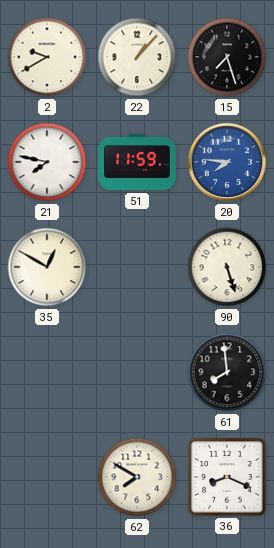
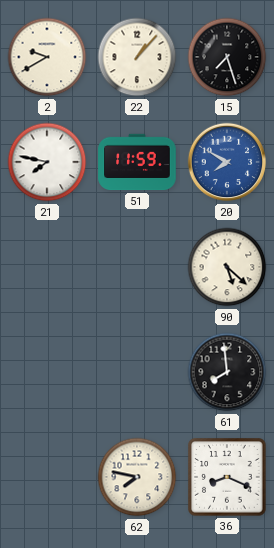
20: 7:46 -> 7:50
35: 12:50 -> none
90: 5:27 -> 5:22
62: 7:50 -> 7:47
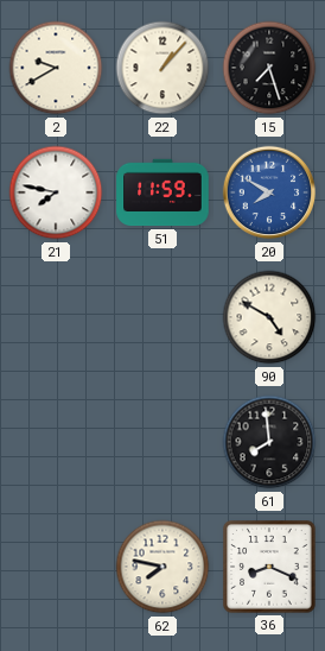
90: 5:22 -> 4:50
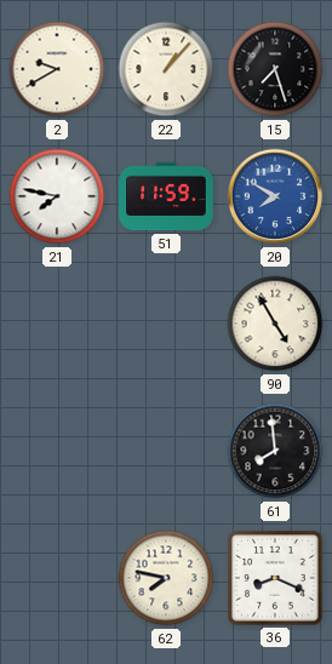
90: 4:50 -> 4:55
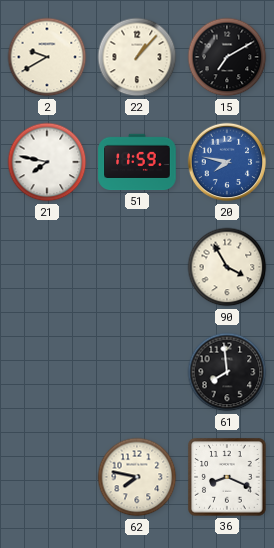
15: 7:27 -> 7:10
20: 7:50 -> 7:47
90: 4:55 -> 3:55
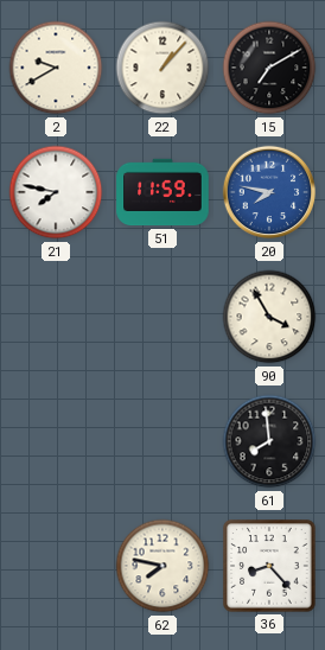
36: 8:19 -> 8:23
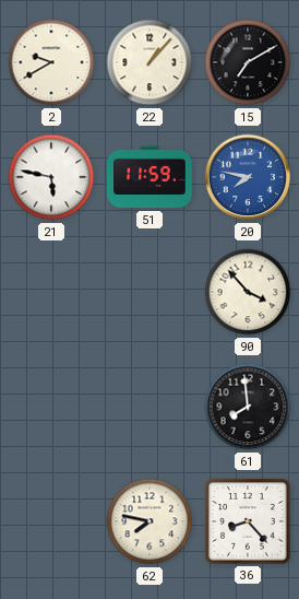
21: 7:47 -> 5:47
90: 3:55 -> 3:53
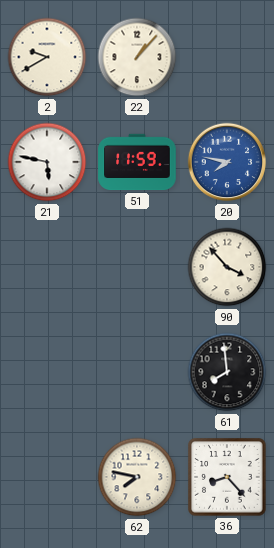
15: 7:10 -> none
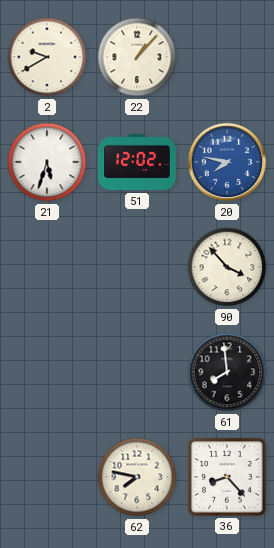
21: 5:47 -> 5:33
51: 11:59 -> 12:02
